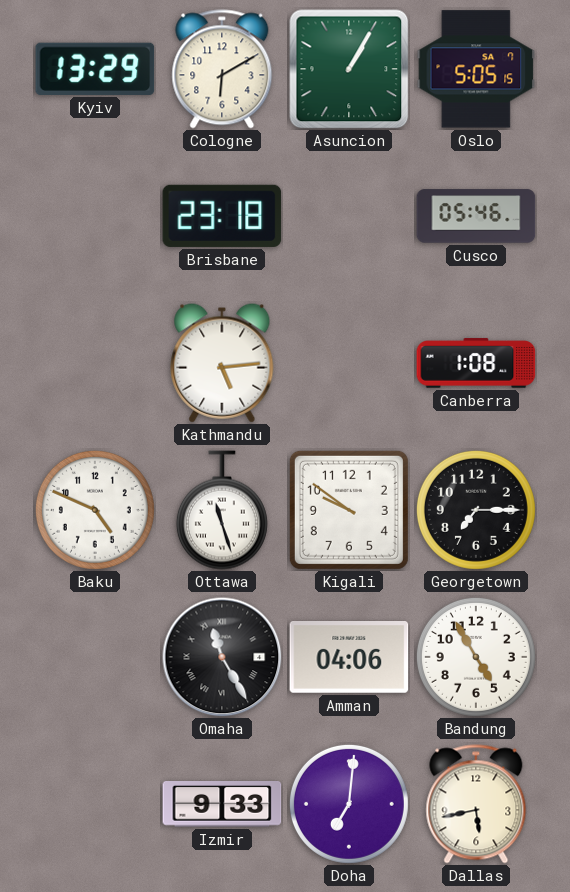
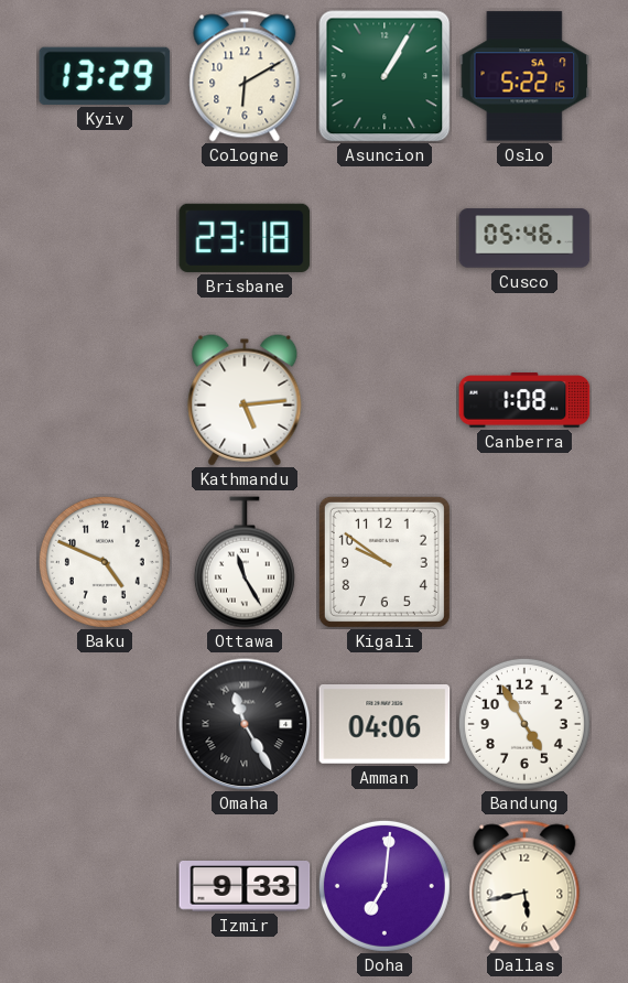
Oslo: 5:05 -> 5:22
Ottawa: 11:27 -> 11:25
Georgetown: 7:15 -> none
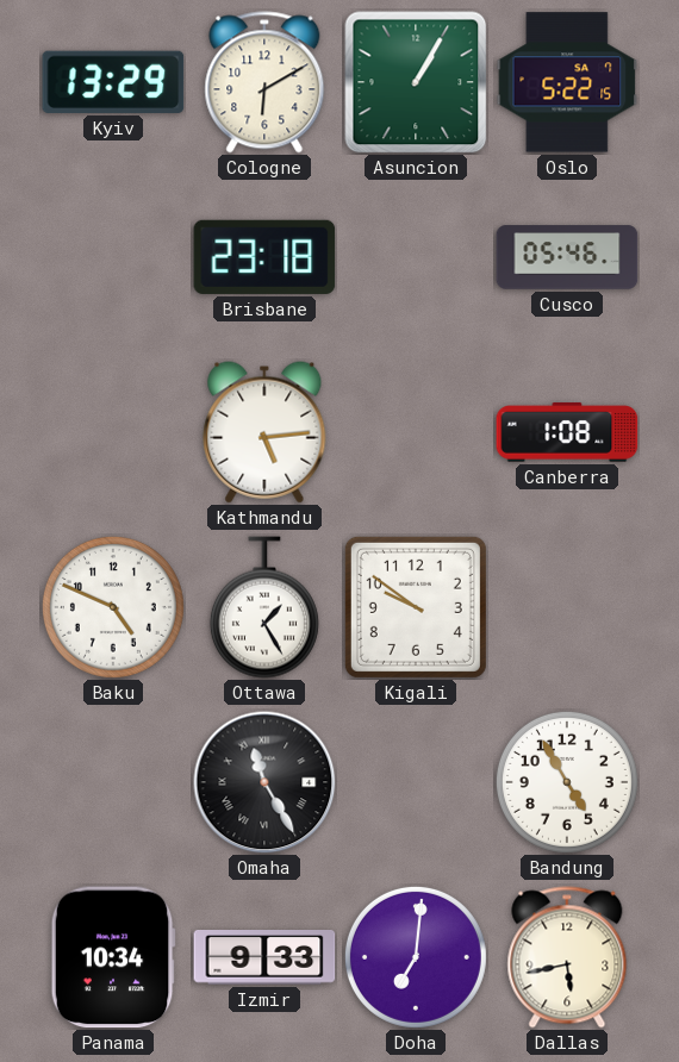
Ottawa: 11:25 -> 1:25
Amman: 04:06 -> none
Panama: none -> 10:34
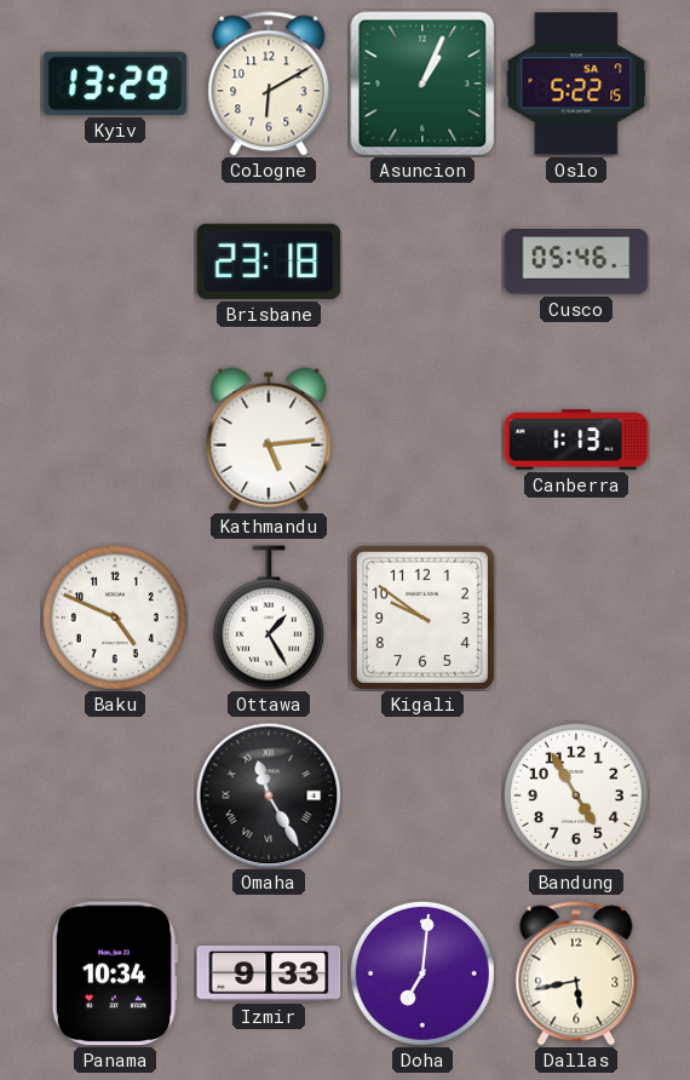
Asuncion: 1:05 -> 1:04
Canberra: 1:08 -> 1:13
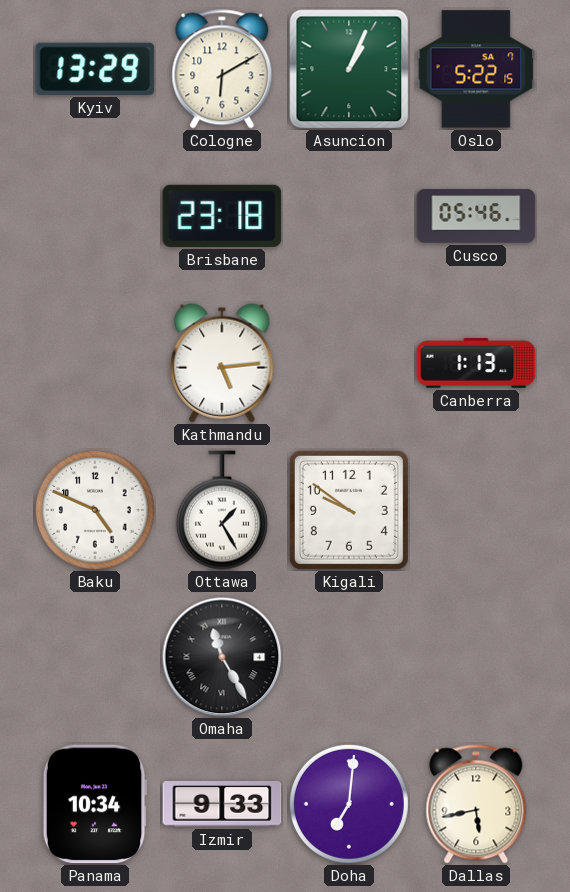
Bandung: 4:55 -> none
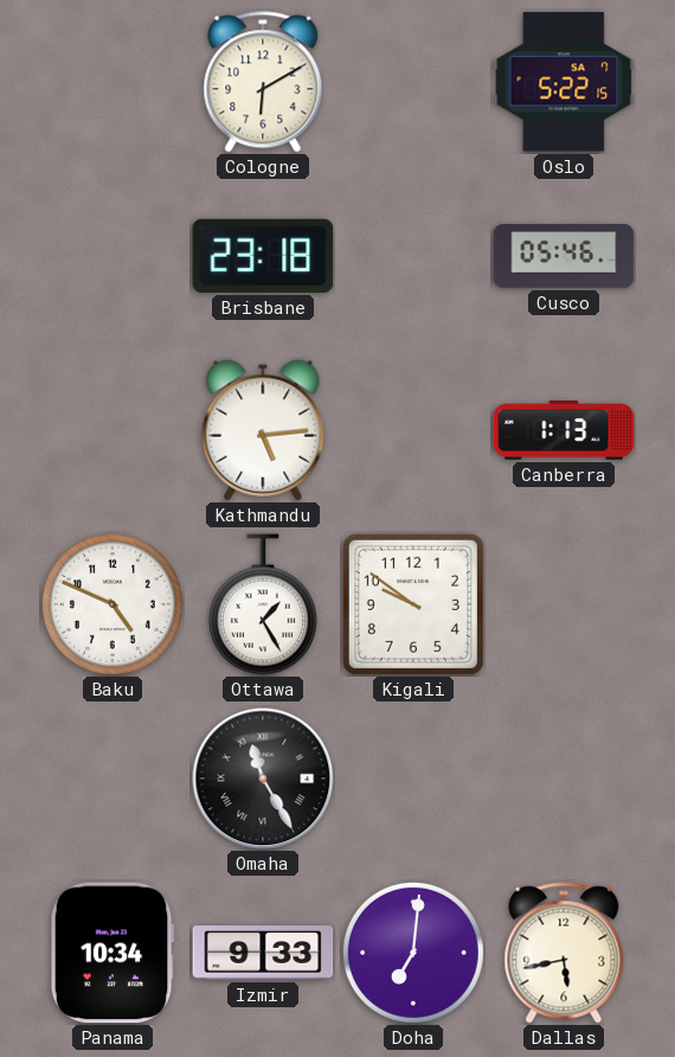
Kyiv: 13:29 -> none
Asuncion: 1:04 -> none
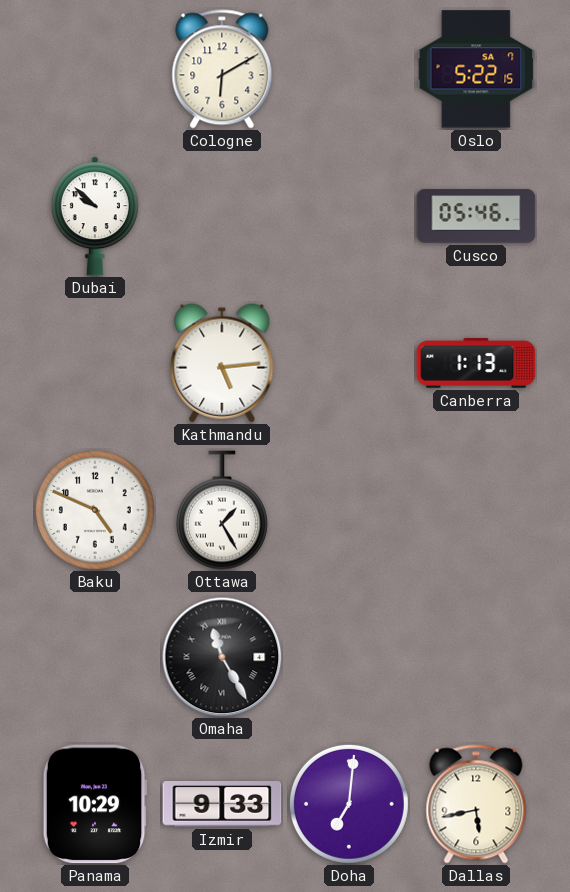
Dubai: none -> 9:52
Brisbane: 23:18 -> none
Kigali: 9:51 -> none
Panama: 10:34 -> 10:29
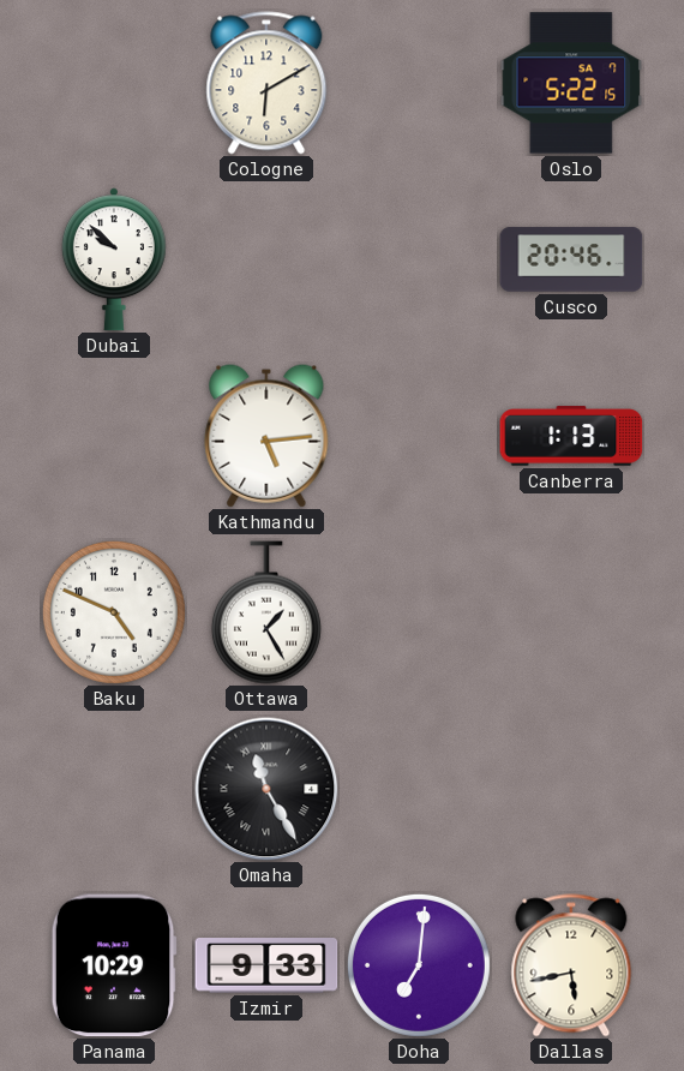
Cusco: 05:46 -> 20:46
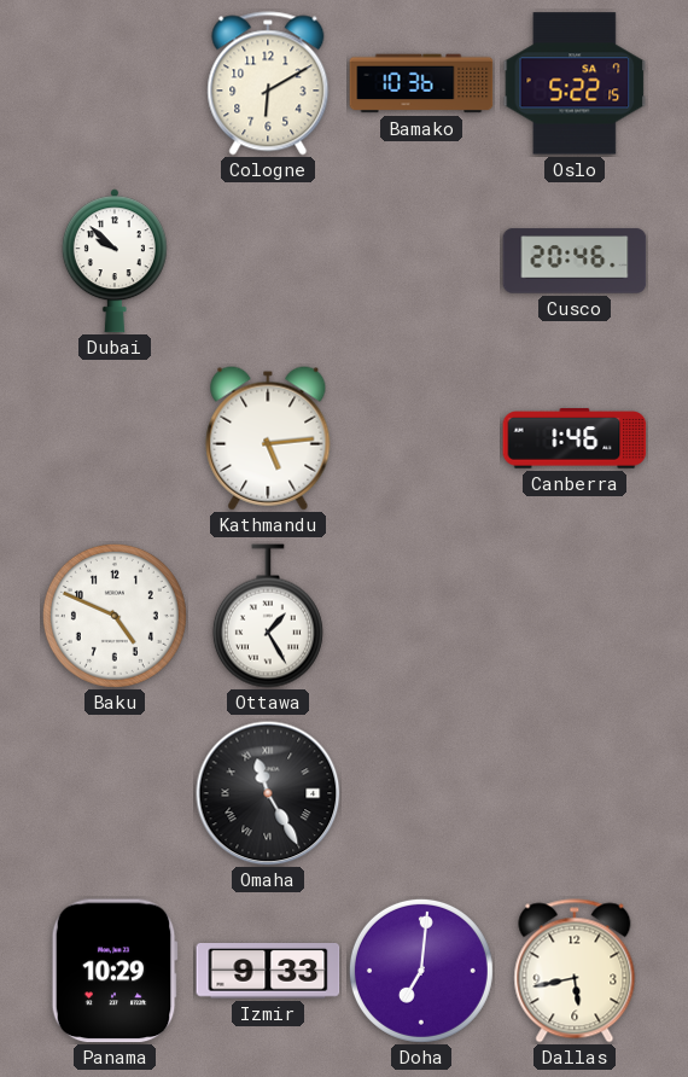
Bamako: none -> 10:36
Canberra: 1:13 -> 1:46
